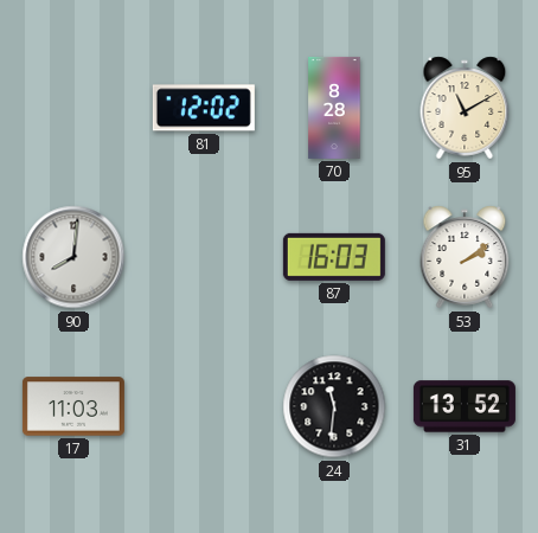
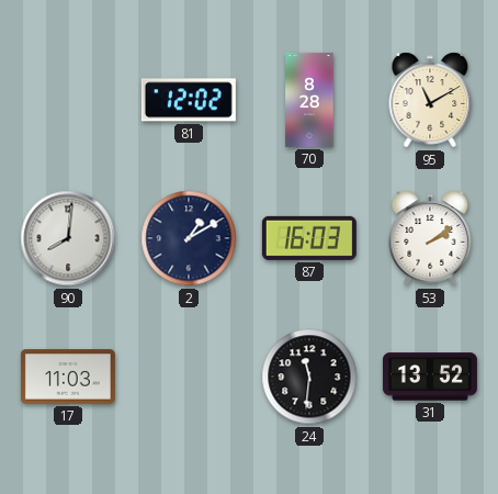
2: none -> 1:10
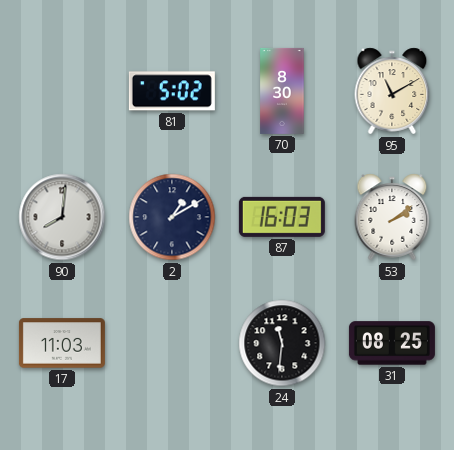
81: 12:02 -> 5:02
70: 8:28 -> 8:30
31: 13:52 -> 08:25
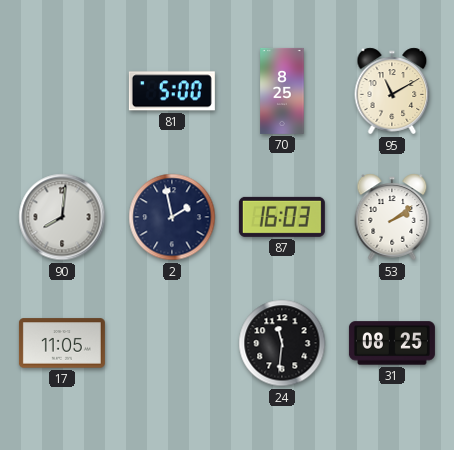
81: 5:02 -> 5:00
70: 8:30 -> 8:25
2: 1:10 -> 1:58
17: 11:03 -> 11:05
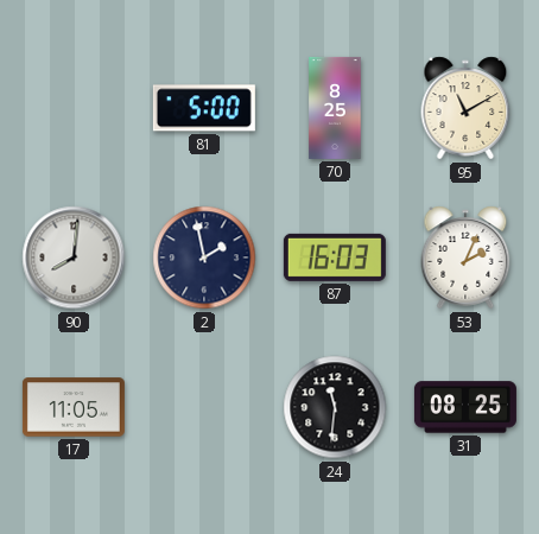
53: 2:09 -> 2:04
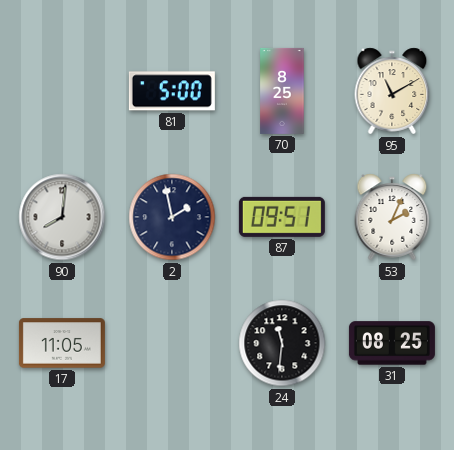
87: 16:03 -> 09:51
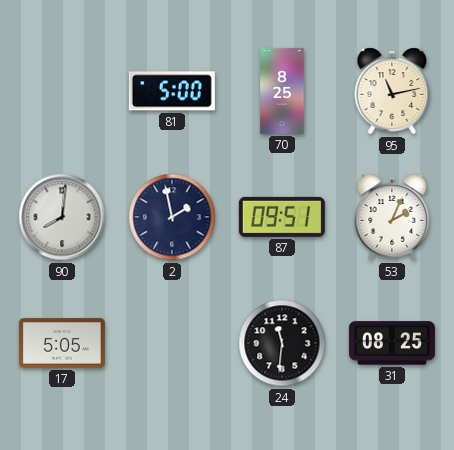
95: 11:10 -> 11:13
17: 11:05 -> 5:05
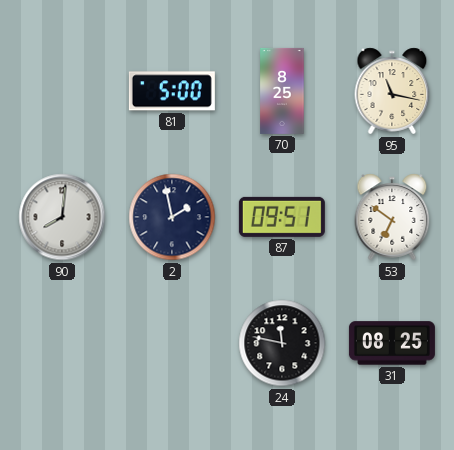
95: 11:13 -> 11:17
53: 2:04 -> 6:51
17: 5:05 -> none
24: 11:31 -> 11:47
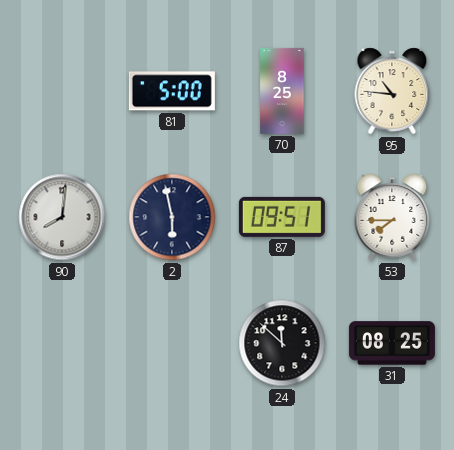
95: 11:17 -> 10:46
2: 1:58 -> 5:58
53: 6:51 -> 7:45
24: 11:47 -> 11:52
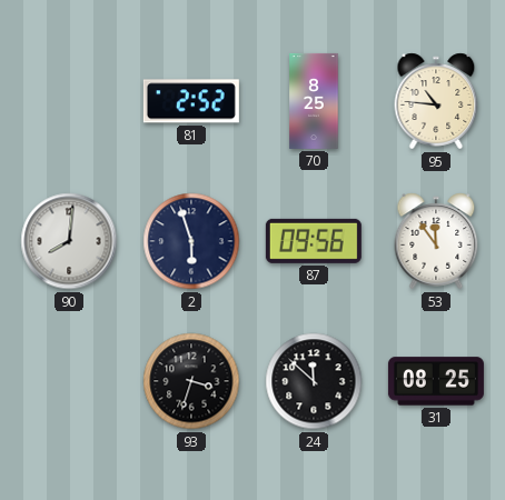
81: 5:00 -> 2:52
2: 5:58 -> 5:57
87: 09:51 -> 09:56
53: 7:45 -> 11:54
93: none -> 3:33
